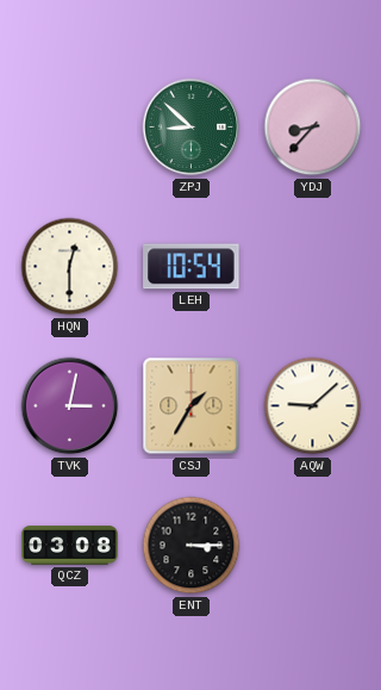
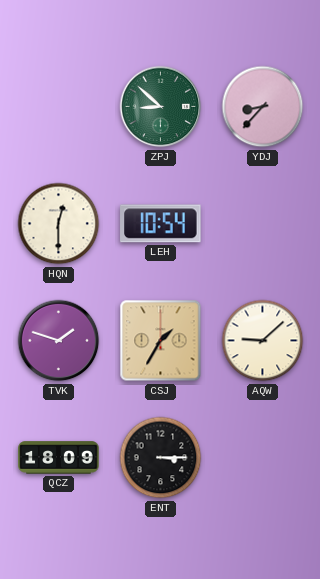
TVK: 3:02 -> 1:48
QCZ: 03:08 -> 18:09
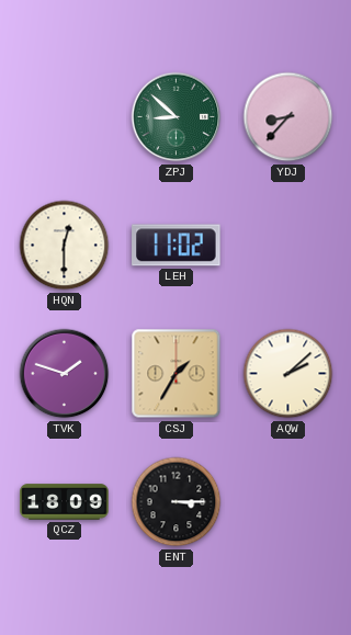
LEH: 10:54 -> 11:02
AQW: 9:08 -> 2:08
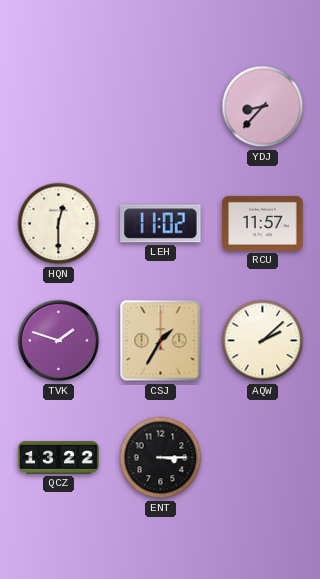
ZPJ: 8:52 -> none
RCU: none -> 11:57
QCZ: 18:09 -> 13:22
